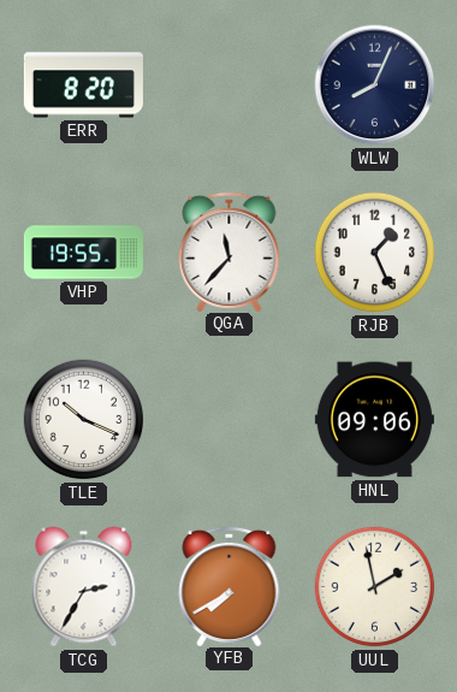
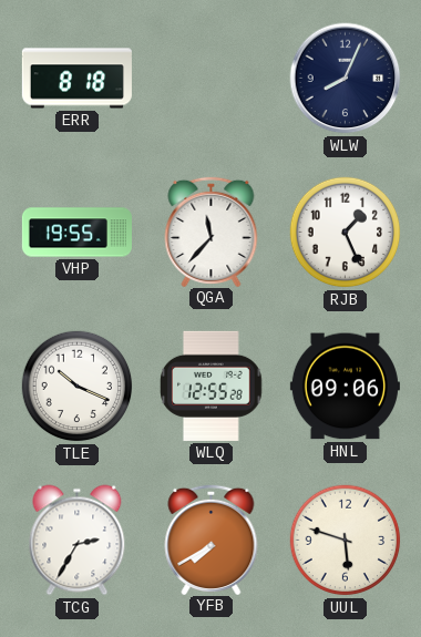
ERR: 8:20 -> 8:18
WLQ: none -> 12:55
UUL: 1:58 -> 5:48
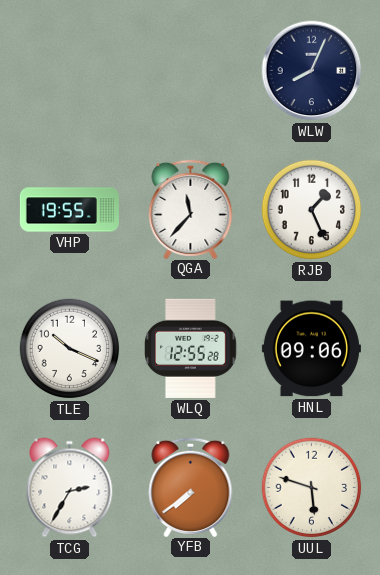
ERR: 8:18 -> none
YFB: 7:40 -> 7:39
